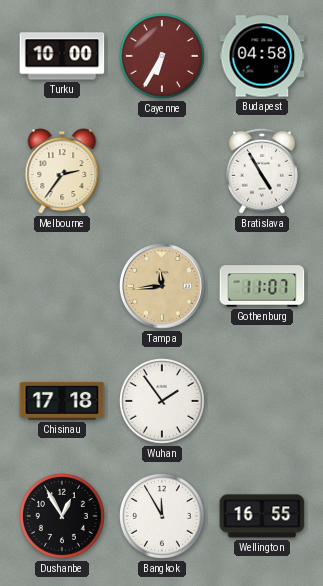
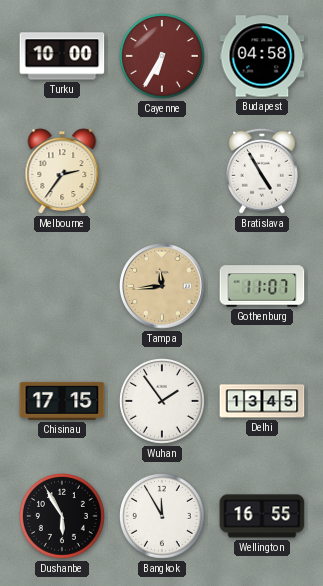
Chisinau: 17:18 -> 17:15
Delhi: none -> 13:45
Dushanbe: 12:55 -> 5:55
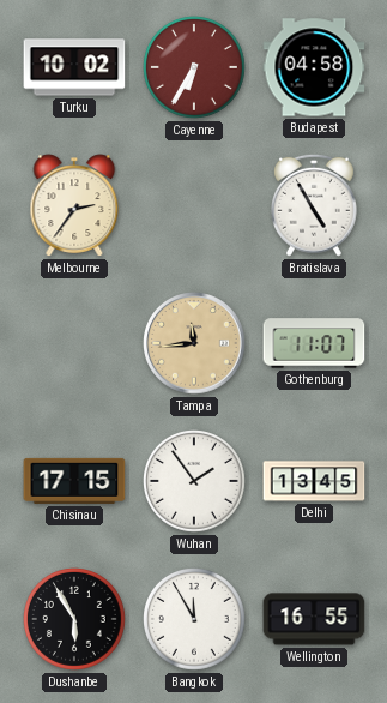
Turku: 10:00 -> 10:02
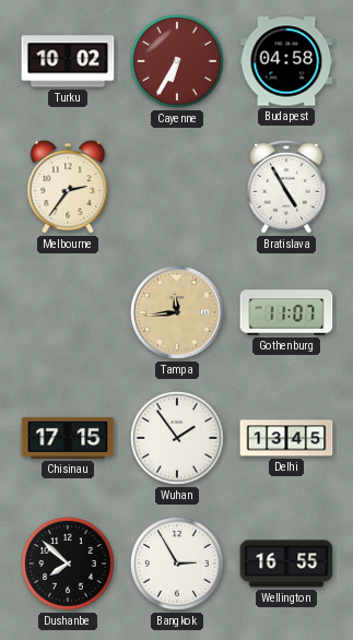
Dushanbe: 5:55 -> 7:52
Bangkok: 11:55 -> 2:55
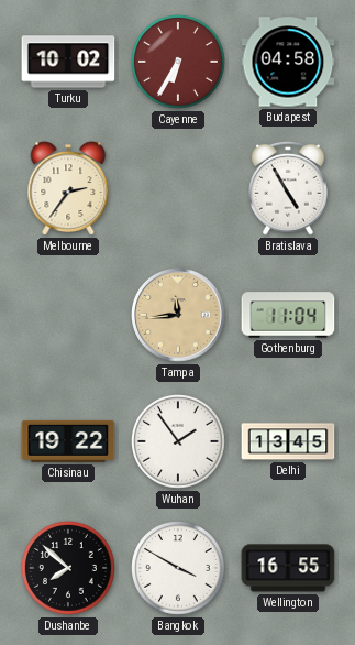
Gothenburg: 11:07 -> 11:04
Chisinau: 17:15 -> 19:22
Bangkok: 2:55 -> 3:50
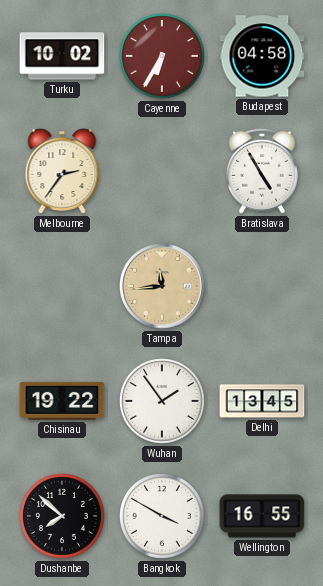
Gothenburg: 11:04 -> none
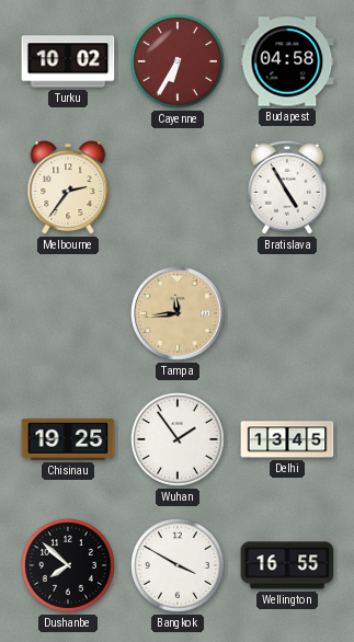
Chisinau: 19:22 -> 19:25
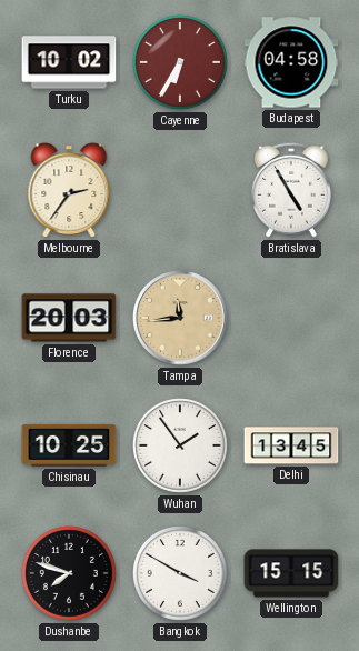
Florence: none -> 20:03
Chisinau: 19:25 -> 10:25
Dushanbe: 7:52 -> 7:48
Wellington: 16:55 -> 15:15
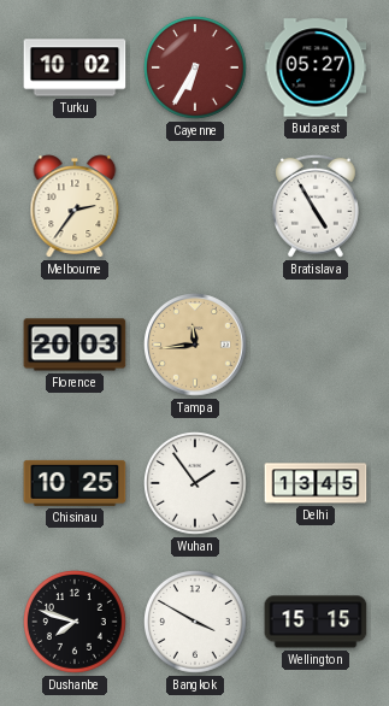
Budapest: 04:58 -> 05:27
